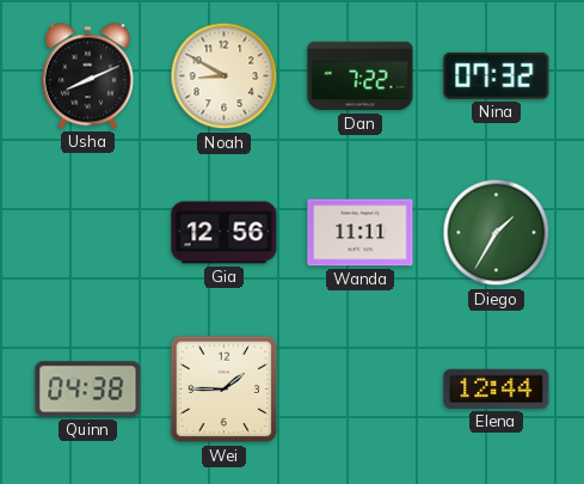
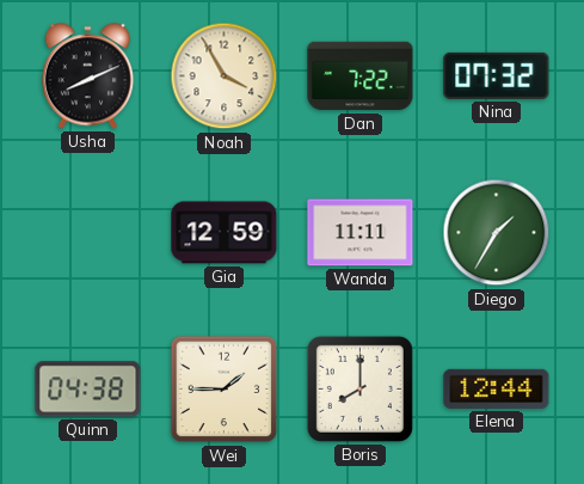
Noah: 8:50 -> 3:55
Gia: 12:56 -> 12:59
Boris: none -> 8:00
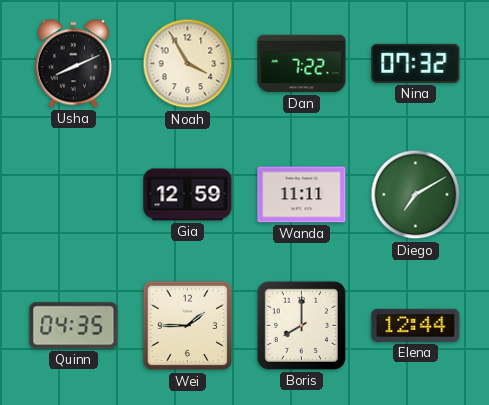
Diego: 1:35 -> 7:10
Quinn: 04:38 -> 04:35
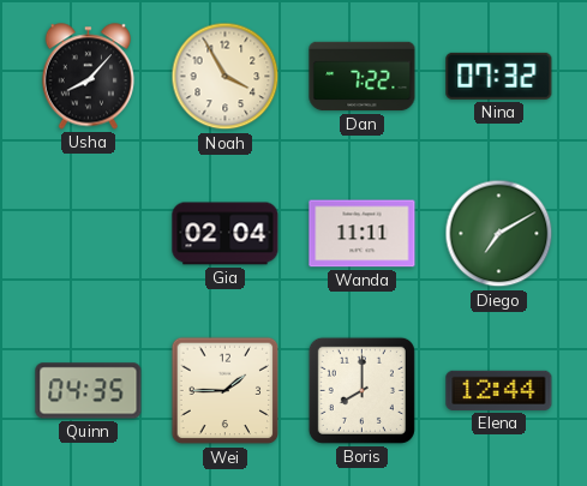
Usha: 8:11 -> 8:07
Gia: 12:59 -> 02:04
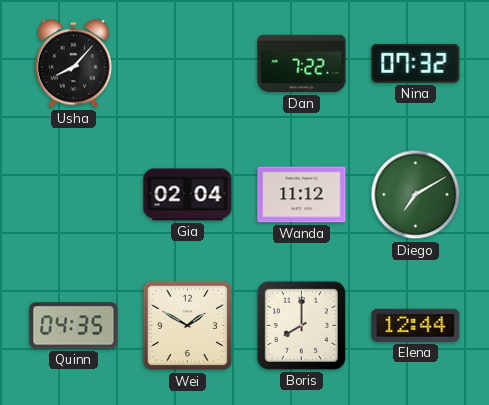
Noah: 3:55 -> none
Wanda: 11:11 -> 11:12
Wei: 1:45 -> 1:50
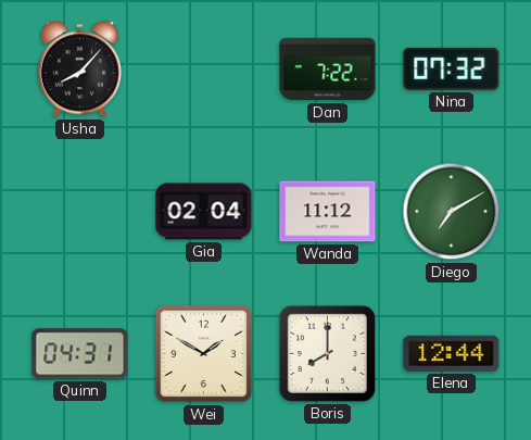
Quinn: 04:35 -> 04:31
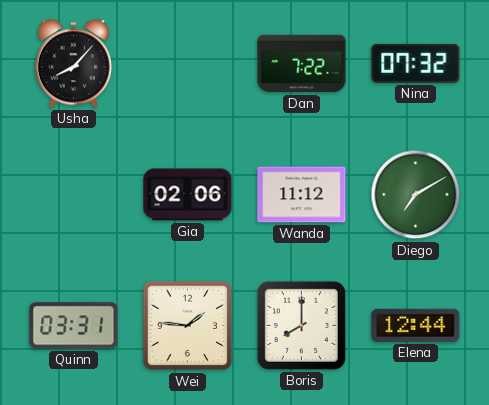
Gia: 02:04 -> 02:06
Quinn: 04:31 -> 03:31
Wei: 1:50 -> 1:46
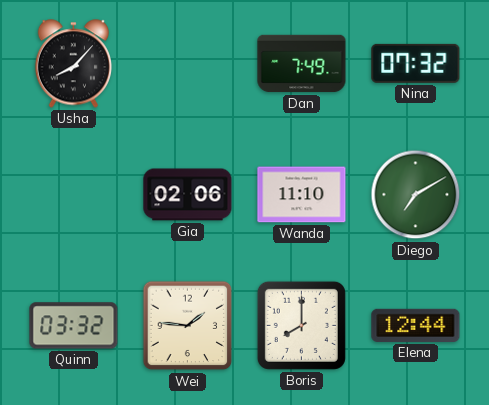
Dan: 7:22 -> 7:49
Wanda: 11:12 -> 11:10
Quinn: 03:31 -> 03:32
